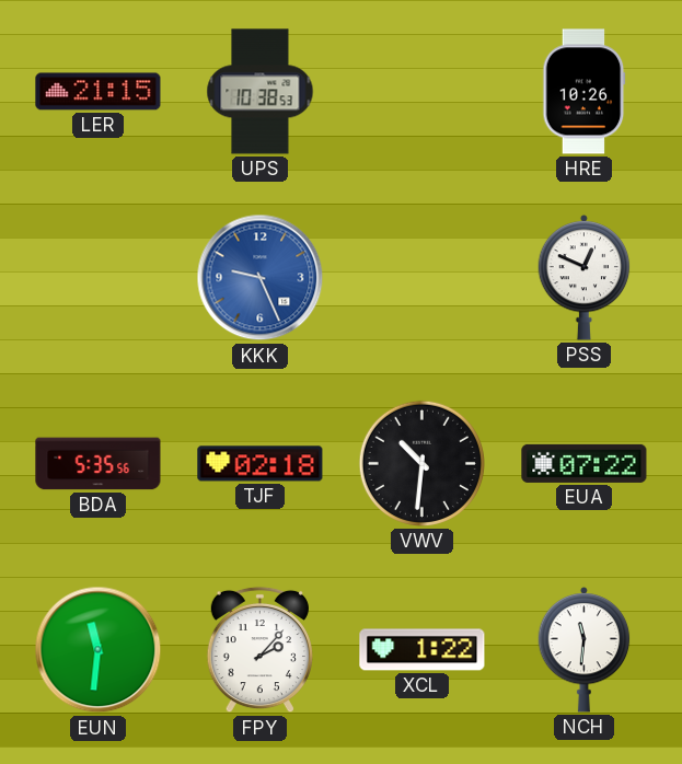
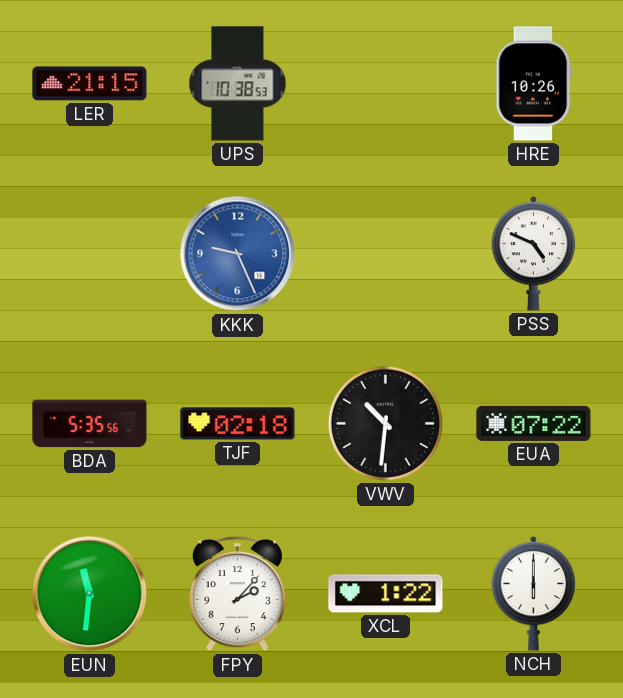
PSS: 12:49 -> 4:49
NCH: 11:31 -> 6:00
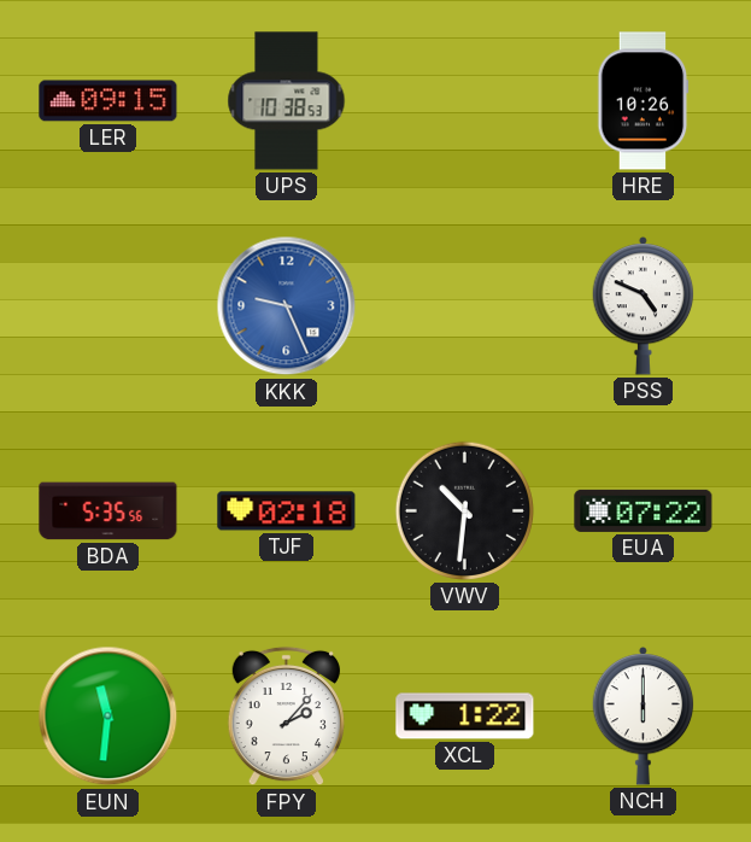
LER: 21:15 -> 09:15
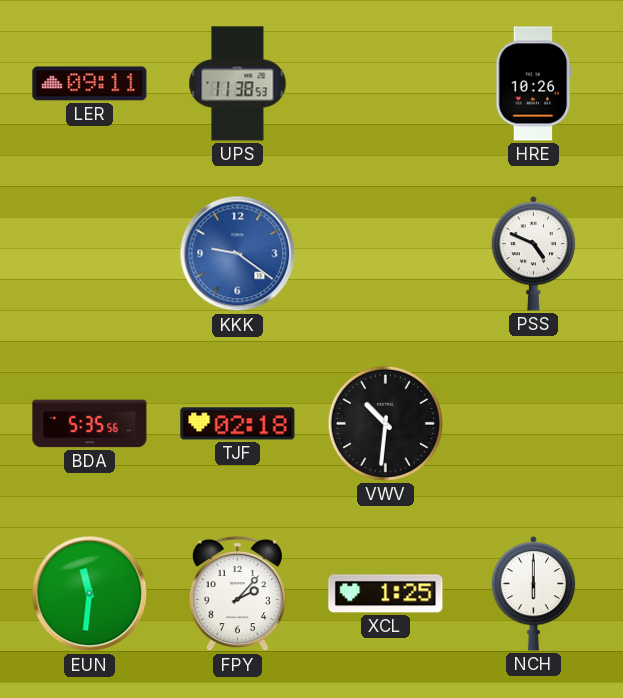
LER: 09:15 -> 09:11
UPS: 10:38 -> 11:38
KKK: 9:26 -> 9:21
EUA: 07:22 -> none
XCL: 1:22 -> 1:25
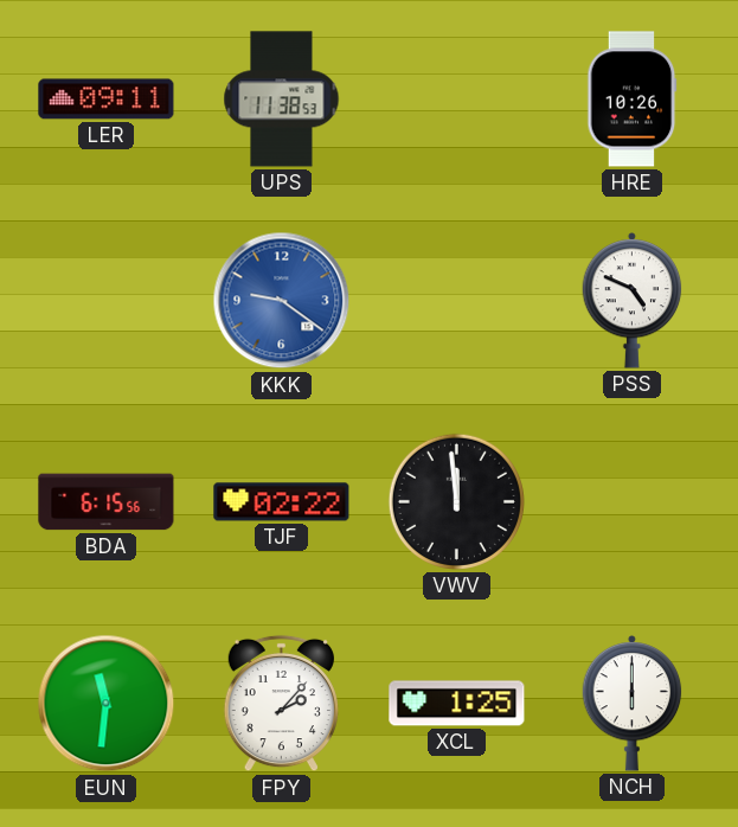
BDA: 5:35 -> 6:15
TJF: 02:18 -> 02:22
VWV: 10:31 -> 11:59
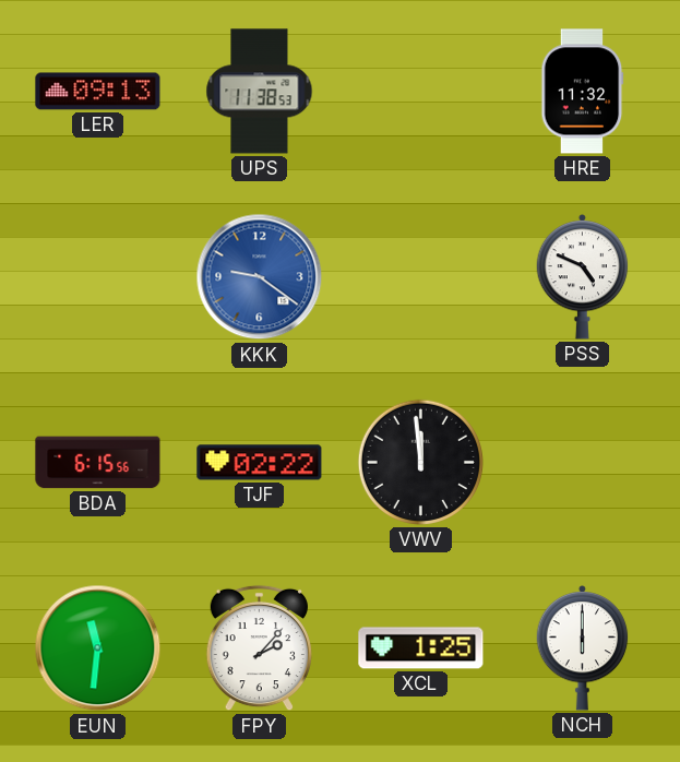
LER: 09:11 -> 09:13
HRE: 10:26 -> 11:32
